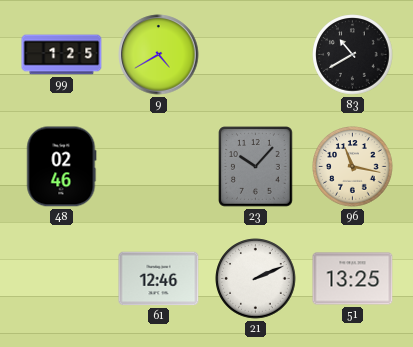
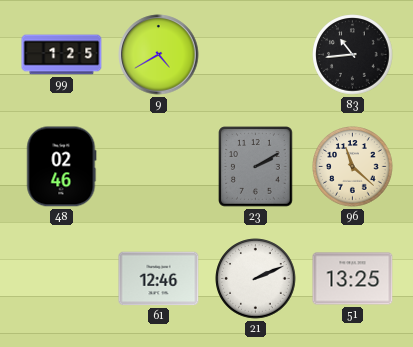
83: 10:40 -> 10:44
23: 10:07 -> 2:10
96: 11:17 -> 11:22
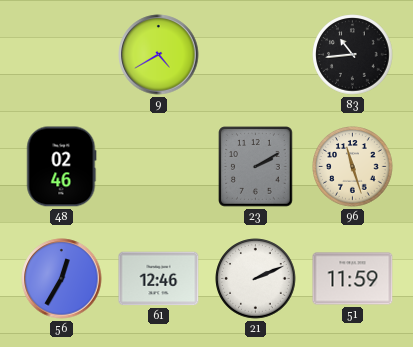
99: 1:25 -> none
96: 11:22 -> 11:27
56: none -> 12:35
51: 13:25 -> 11:59
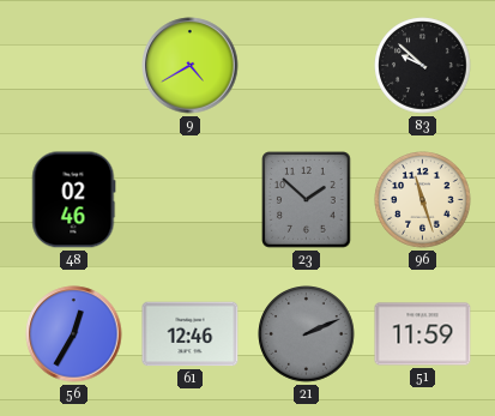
83: 10:44 -> 9:52
23: 2:10 -> 1:52
21 dial: white -> grey
